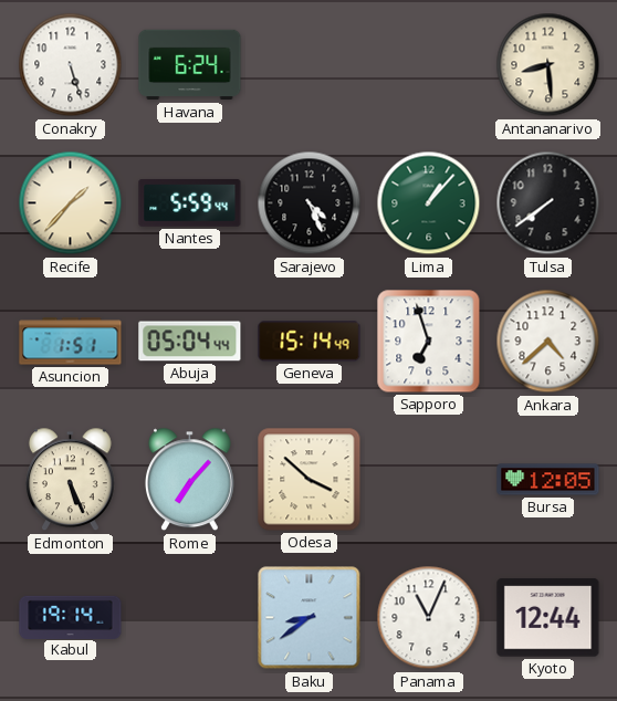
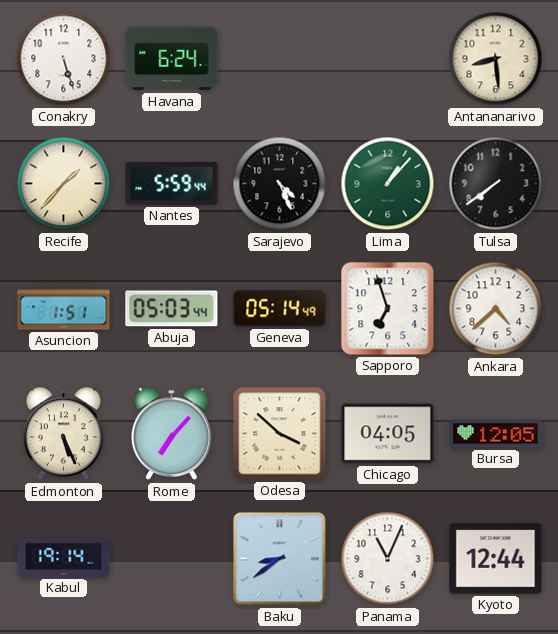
Abuja: 05:04 -> 05:03
Geneva: 15:14 -> 05:14
Chicago: none -> 04:05
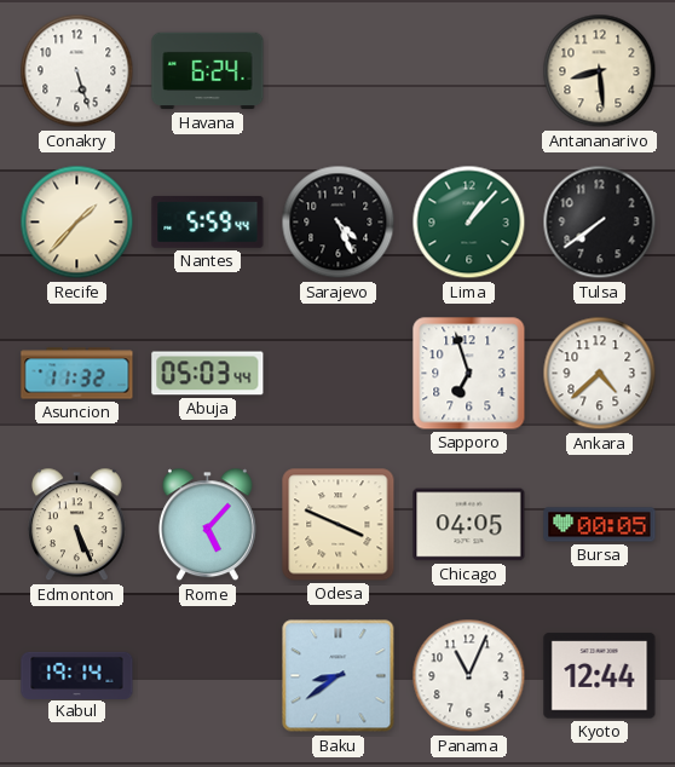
Asuncion: 1:51 -> 11:32
Geneva: 05:14 -> none
Rome: 7:07 -> 5:07
Odesa: 3:52 -> 3:49
Bursa: 12:05 -> 00:05
